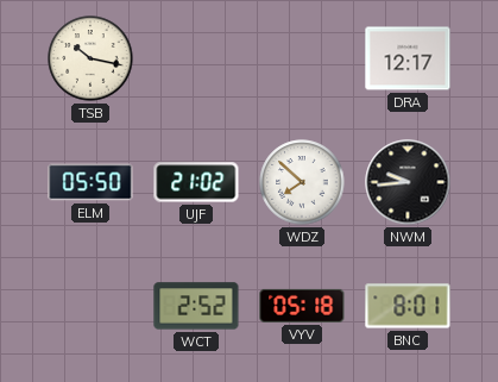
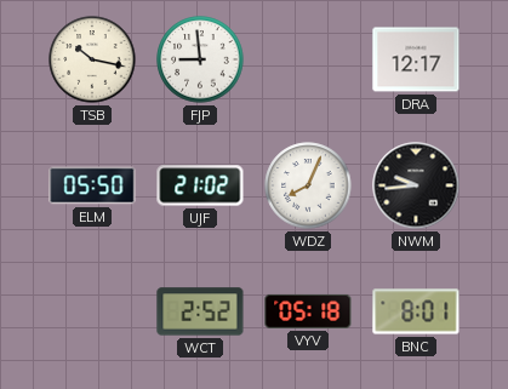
FJP: none -> 8:59
WDZ: 7:52 -> 8:04
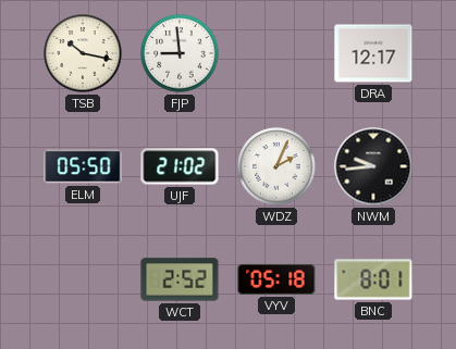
WDZ: 8:04 -> 2:04
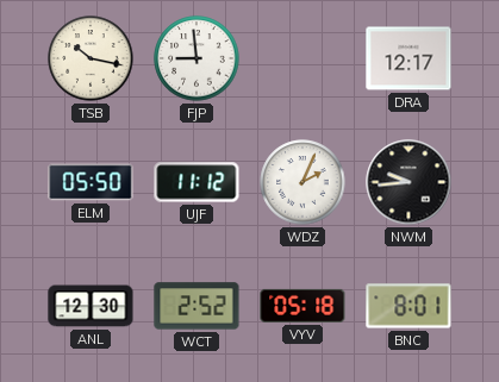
UJF: 21:02 -> 11:12
ANL: none -> 12:30
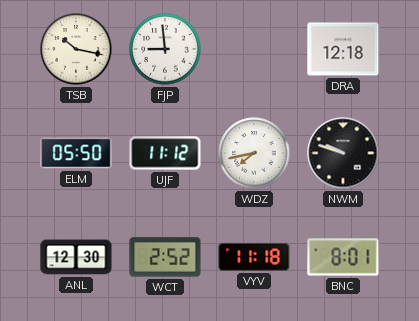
DRA: 12:17 -> 12:18
WDZ: 2:04 -> 7:43
NWM: 9:44 -> 9:48
VYV: 05:18 -> 11:18
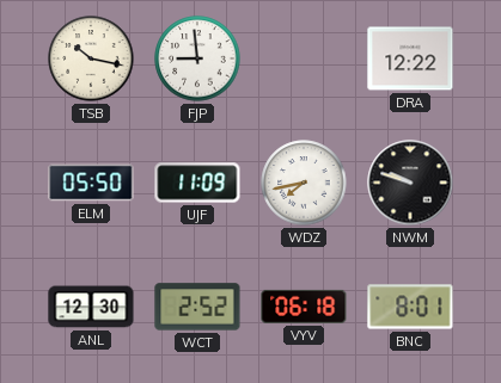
DRA: 12:18 -> 12:22
UJF: 11:12 -> 11:09
VYV: 11:18 -> 06:18
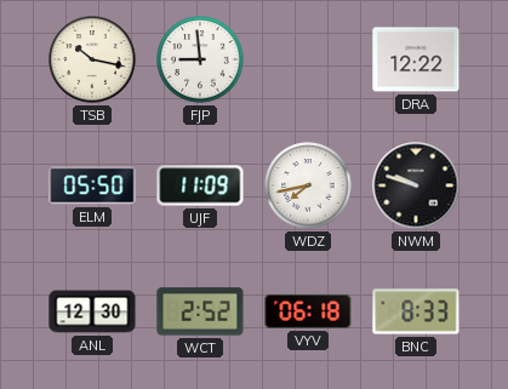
BNC: 8:01 -> 8:33
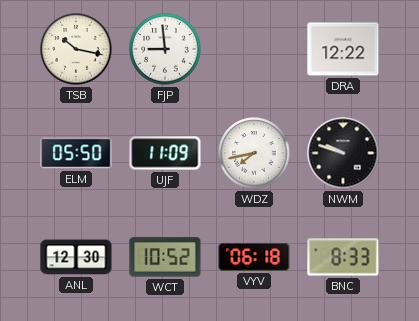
WCT: 2:52 -> 10:52
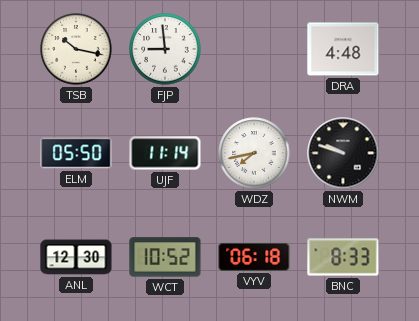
DRA: 12:22 -> 4:48
UJF: 11:09 -> 11:14
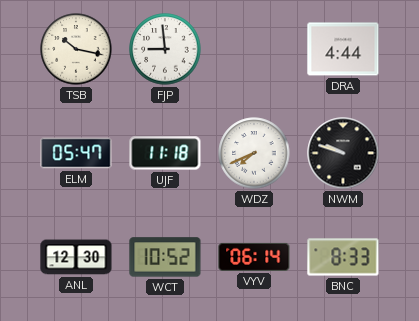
DRA: 4:48 -> 4:44
ELM: 05:50 -> 05:47
UJF: 11:14 -> 11:18
WDZ: 7:43 -> 7:41
VYV: 06:18 -> 06:14
